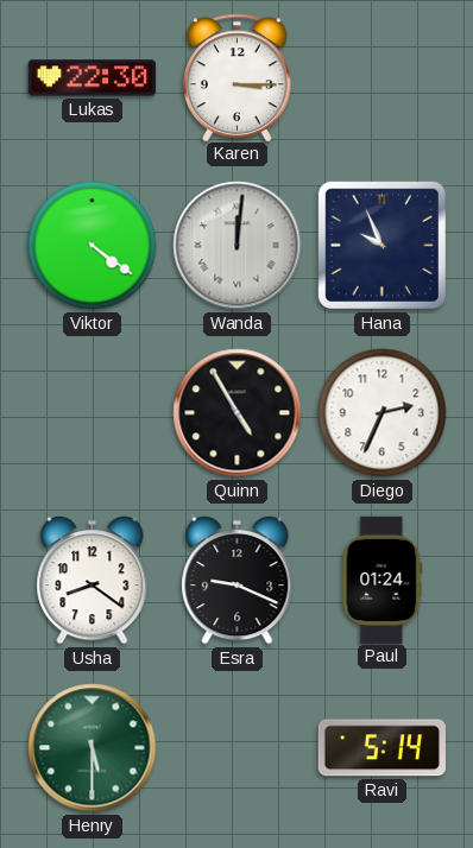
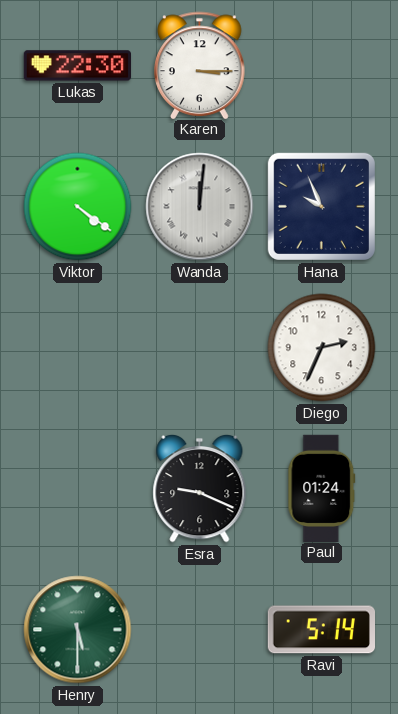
Quinn: 4:55 -> none
Usha: 8:21 -> none
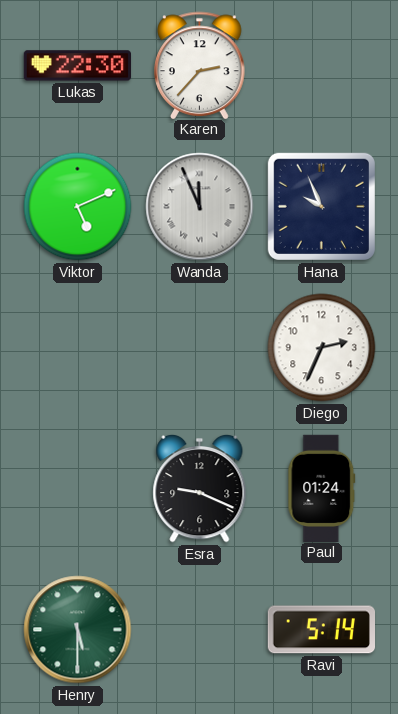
Karen: 3:15 -> 2:37
Viktor: 4:21 -> 5:11
Wanda: 12:01 -> 11:56
